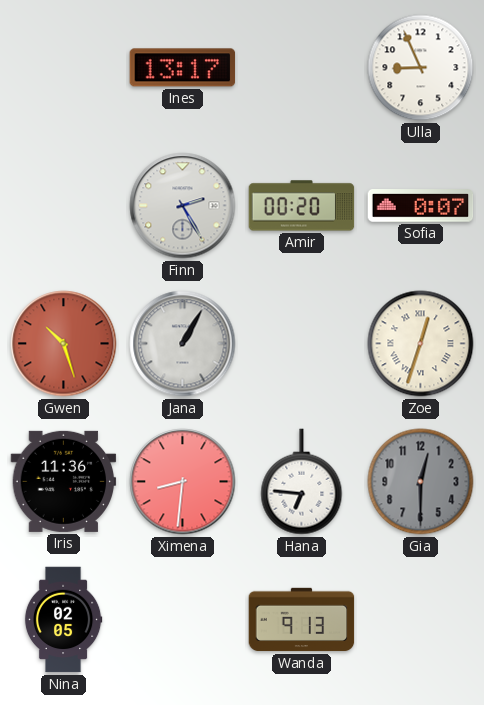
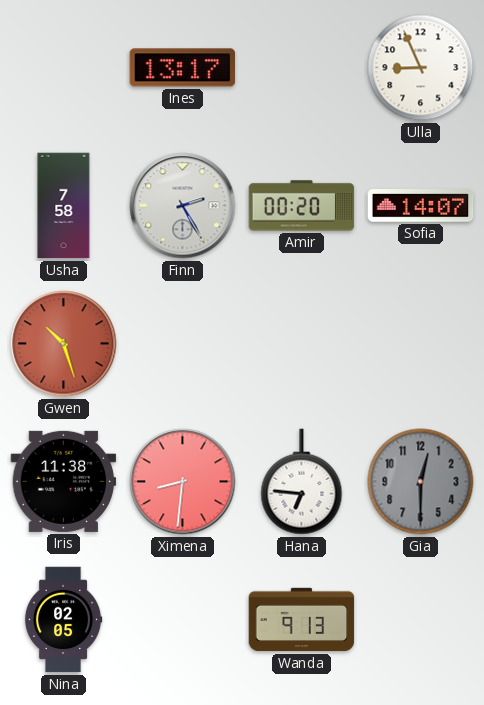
Usha: none -> 7:58
Sofia: 0:07 -> 14:07
Jana: 1:05 -> none
Zoe: 12:33 -> none
Iris: 11:36 -> 11:38
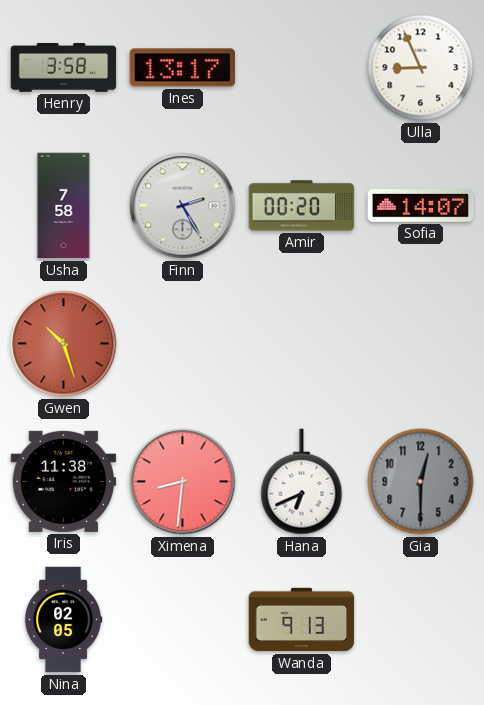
Henry: none -> 3:58
Hana: 6:46 -> 6:41
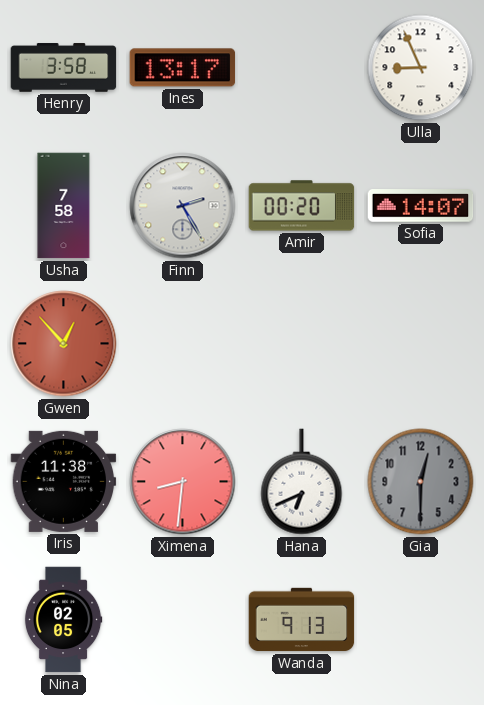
Gwen: 10:27 -> 12:53
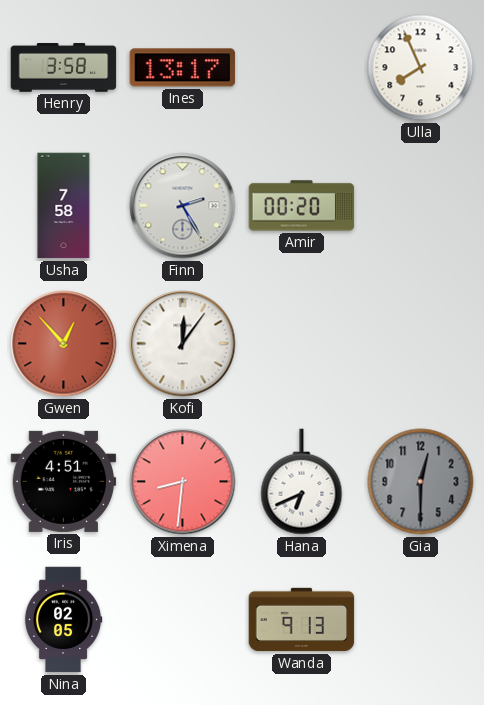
Ulla: 8:56 -> 7:56
Sofia: 14:07 -> none
Kofi: none -> 12:06
Iris: 11:38 -> 4:51
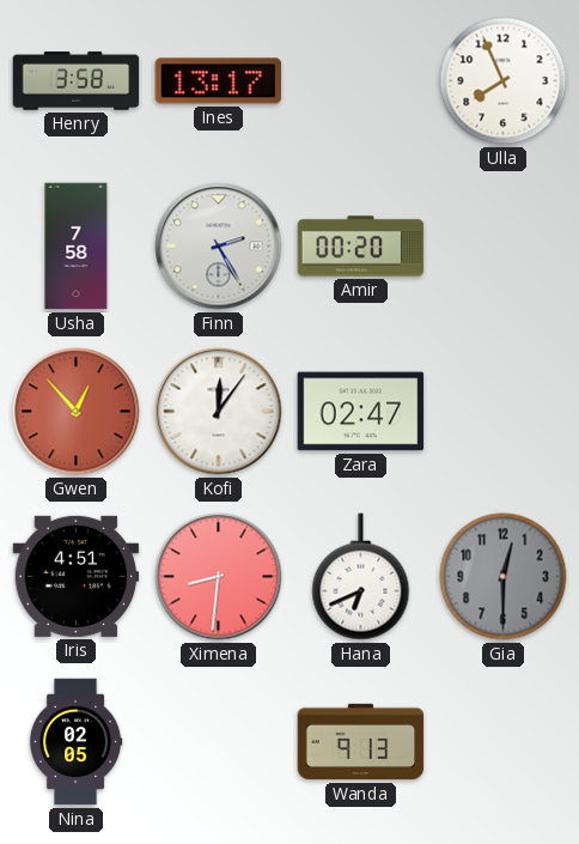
Zara: none -> 02:47
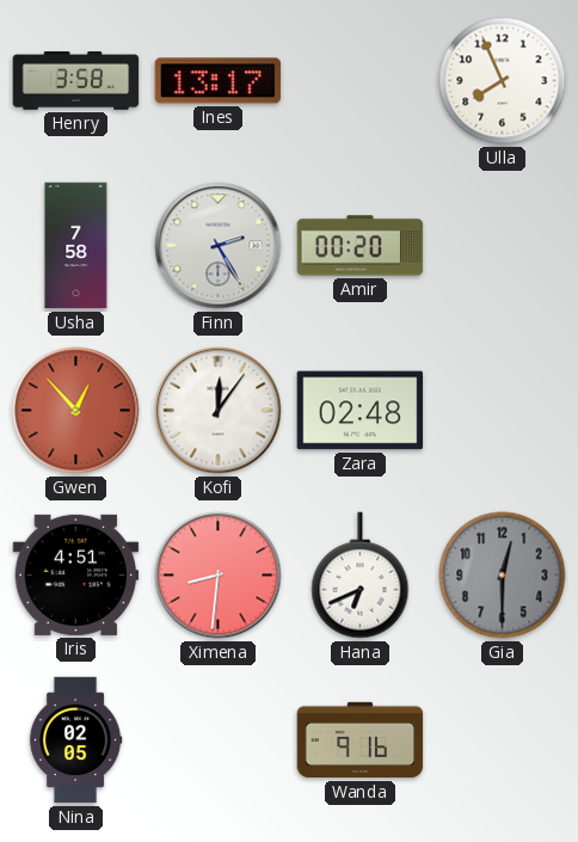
Zara: 02:47 -> 02:48
Wanda: 9:13 -> 9:16
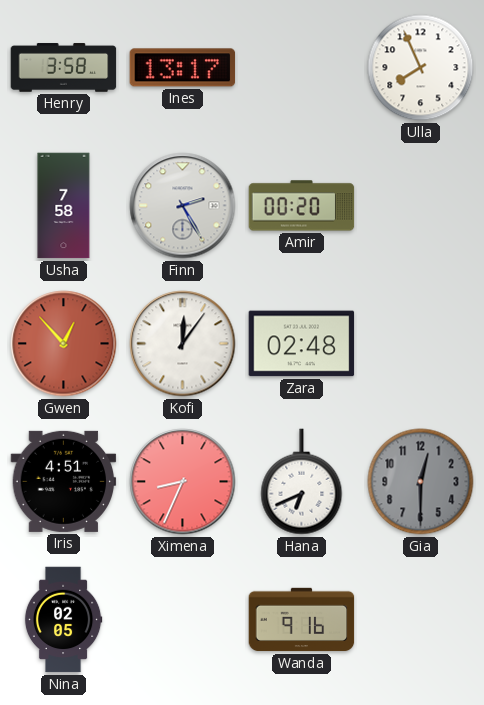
Ximena: 8:31 -> 8:34
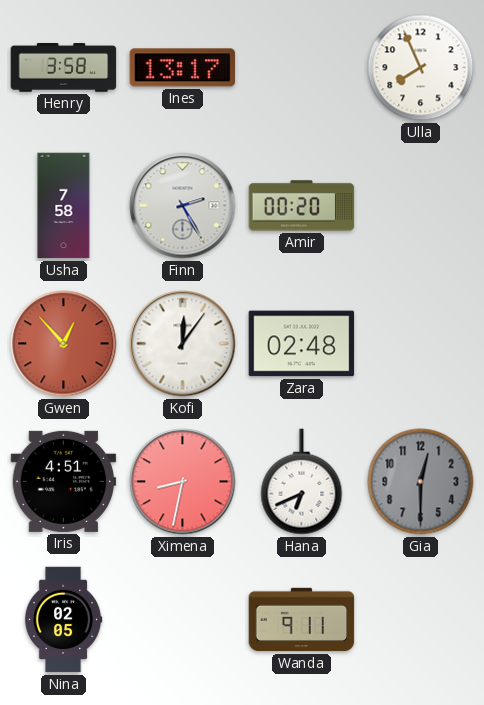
Ximena: 8:34 -> 8:32
Wanda: 9:16 -> 9:11
